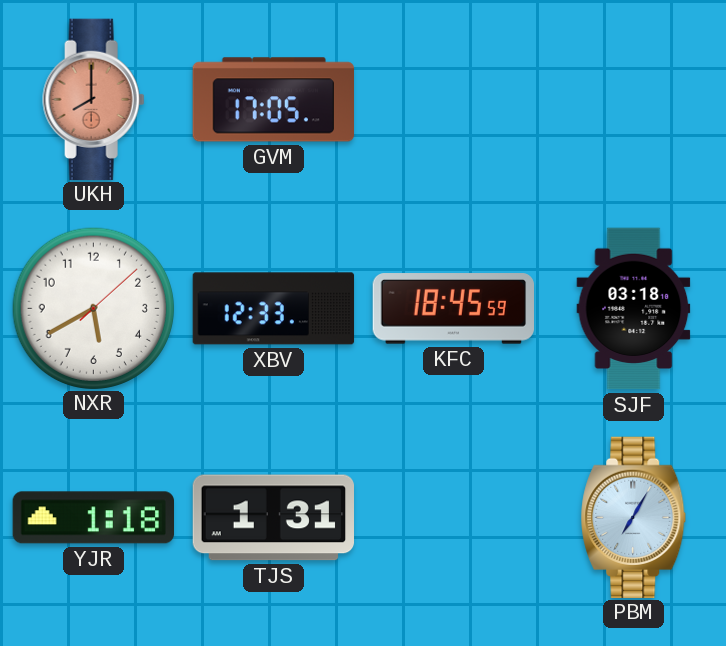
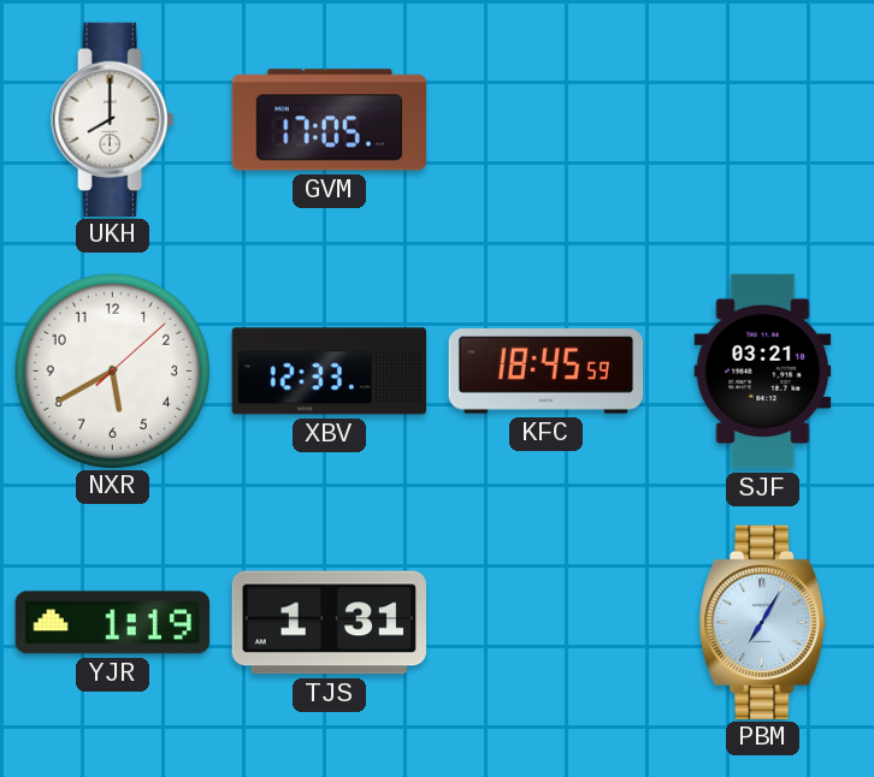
UKH dial: salmon -> white
SJF: 03:18 -> 03:21
YJR: 1:18 -> 1:19
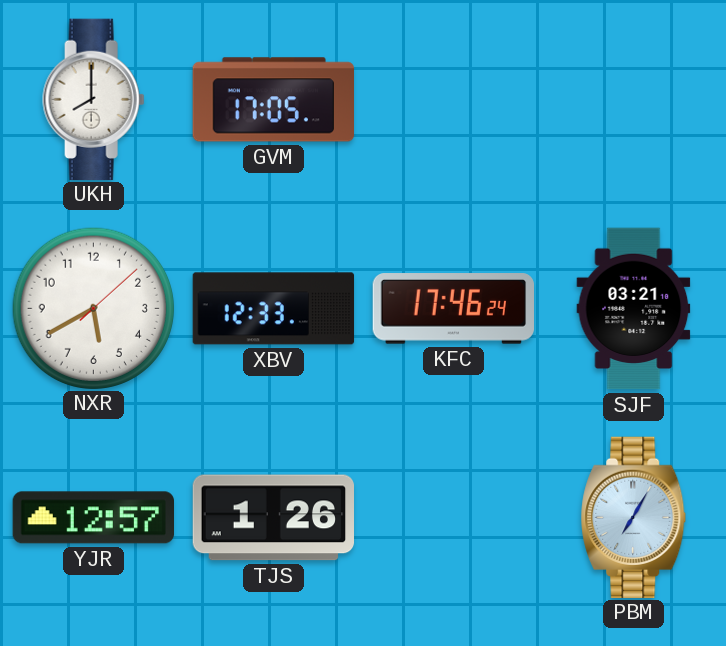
KFC: 18:45 -> 17:46
YJR: 1:19 -> 12:57
TJS: 1:31 -> 1:26
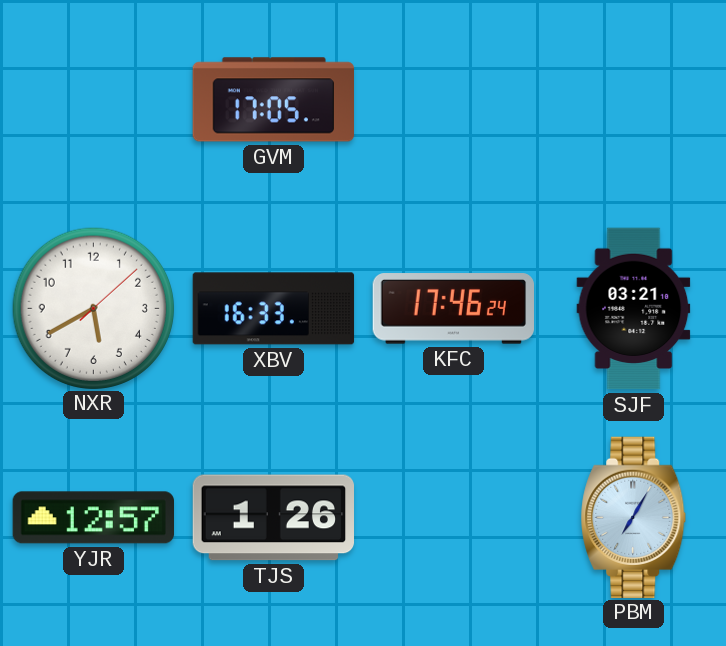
UKH: 8:00 -> none
XBV: 12:33 -> 16:33
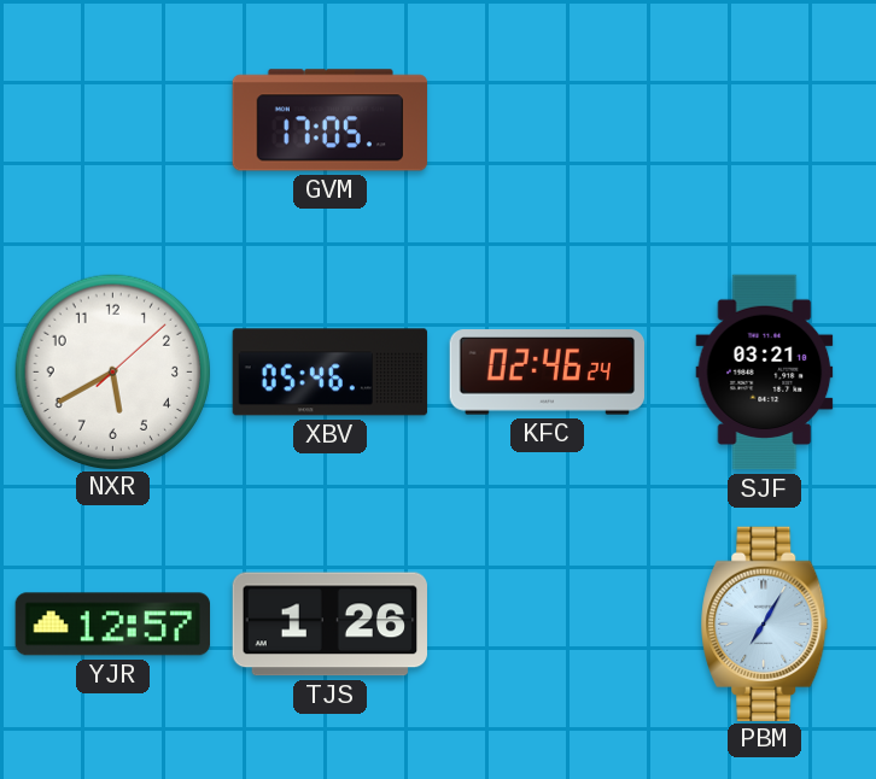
XBV: 16:33 -> 05:46
KFC: 17:46 -> 02:46
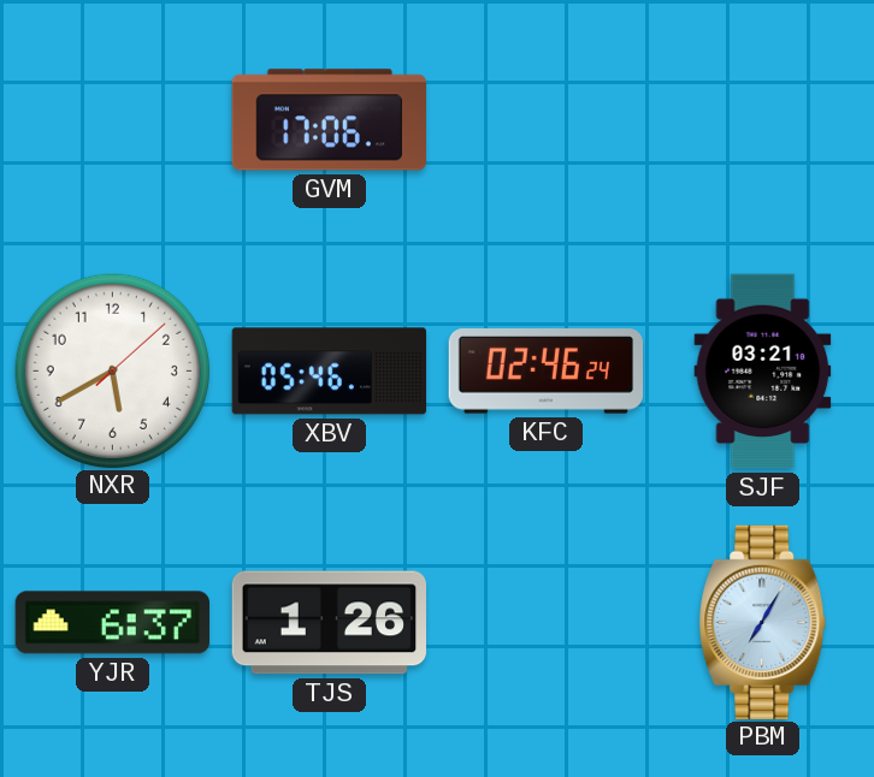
GVM: 17:05 -> 17:06
YJR: 12:57 -> 6:37
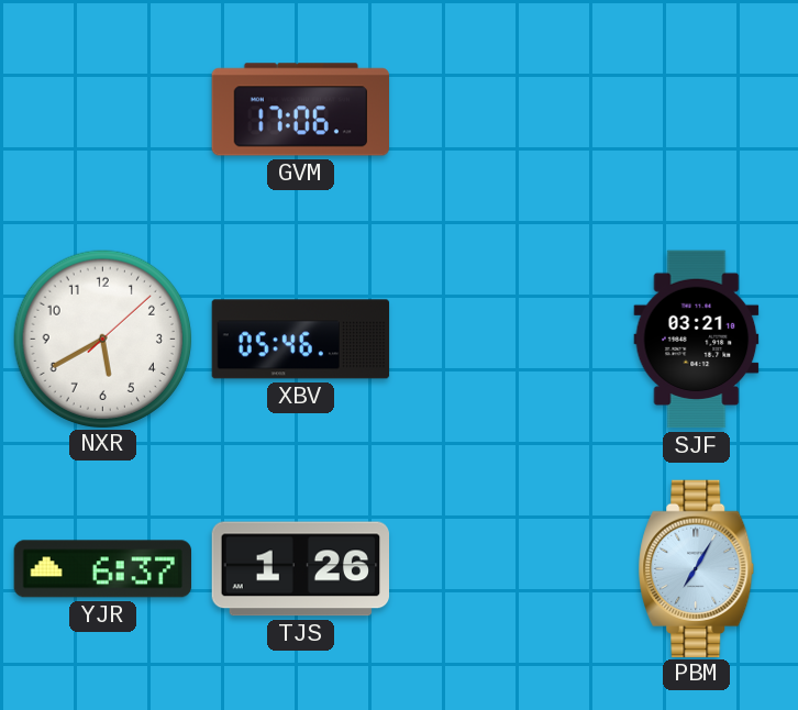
KFC: 02:46 -> none
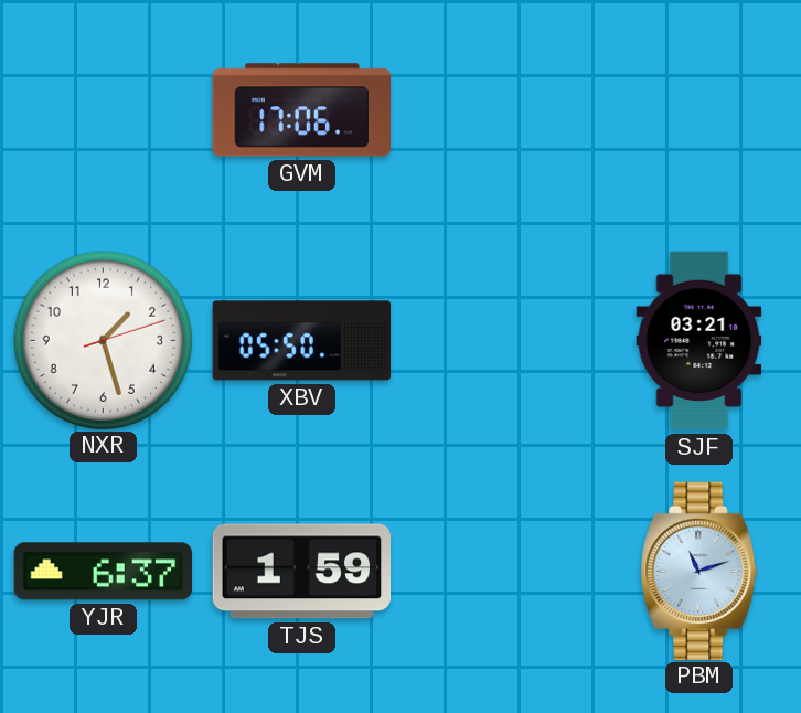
NXR: 5:40 -> 1:27
XBV: 05:46 -> 05:50
TJS: 1:26 -> 1:59
PBM: 7:05 -> 11:12
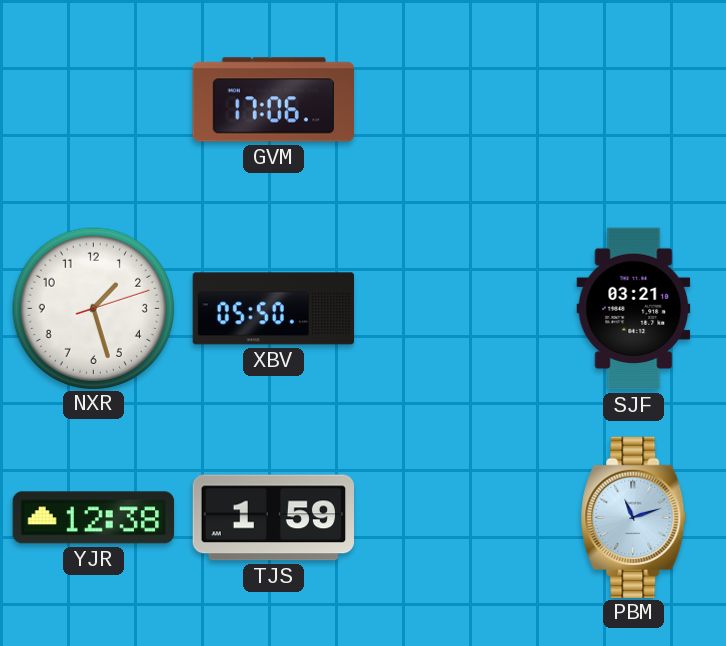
YJR: 6:37 -> 12:38
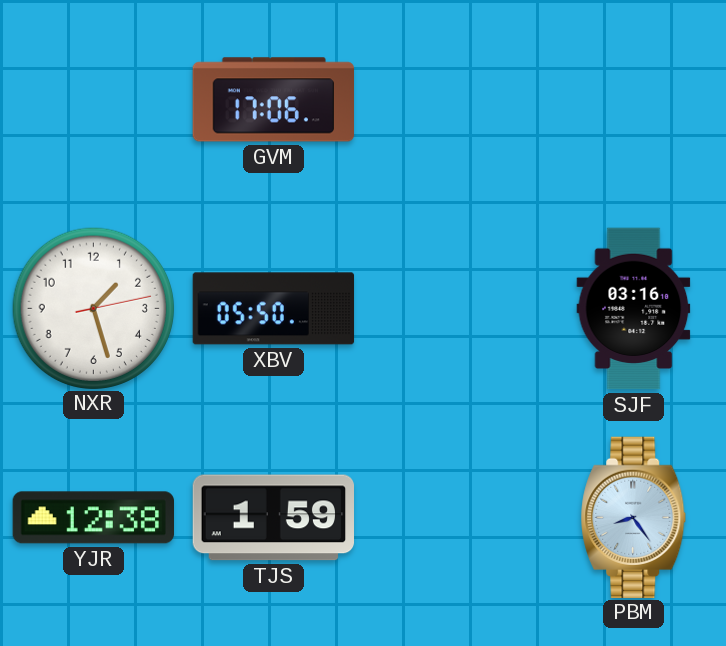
NXR: 1:27:12 -> 1:27:13
SJF: 03:21 -> 03:16
PBM: 11:12 -> 8:24
